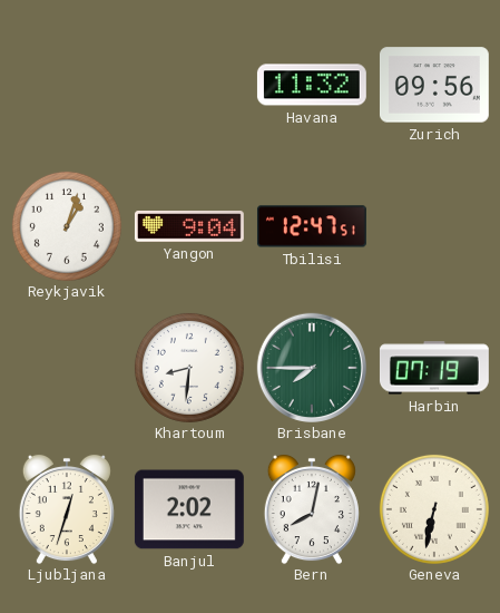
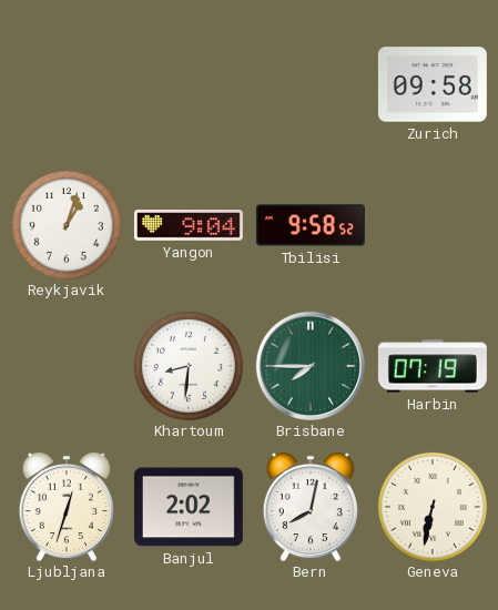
Havana: 11:32 -> none
Zurich: 09:56 -> 09:58
Tbilisi: 12:47 -> 9:58
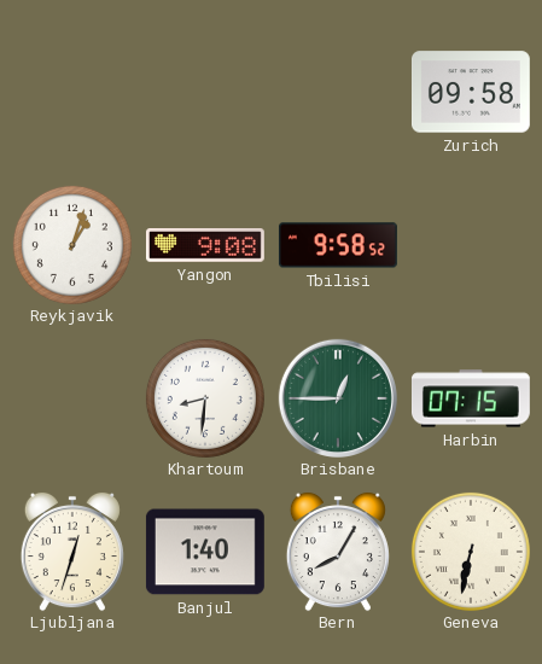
Yangon: 9:04 -> 9:08
Brisbane: 7:45 -> 12:45
Harbin: 07:19 -> 07:15
Banjul: 2:02 -> 1:40
Bern: 8:02 -> 8:05
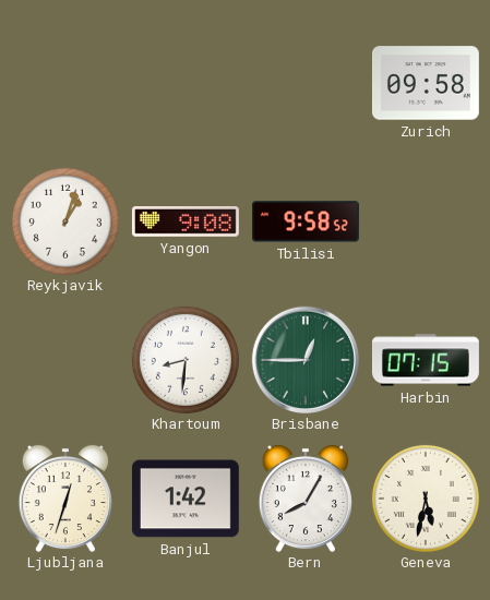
Banjul: 1:40 -> 1:42
Geneva: 6:32 -> 5:32
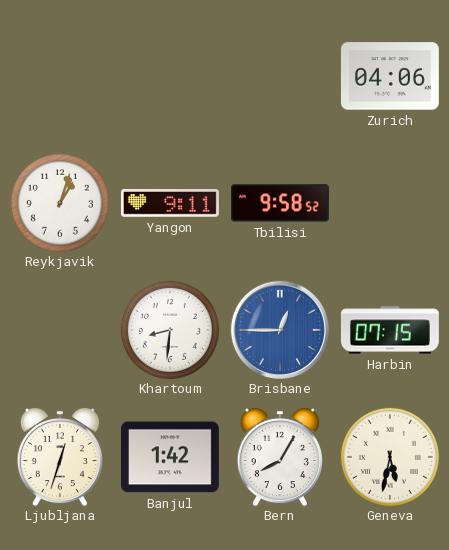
Zurich: 09:58 -> 04:06
Yangon: 9:08 -> 9:11
Brisbane dial: green -> blue
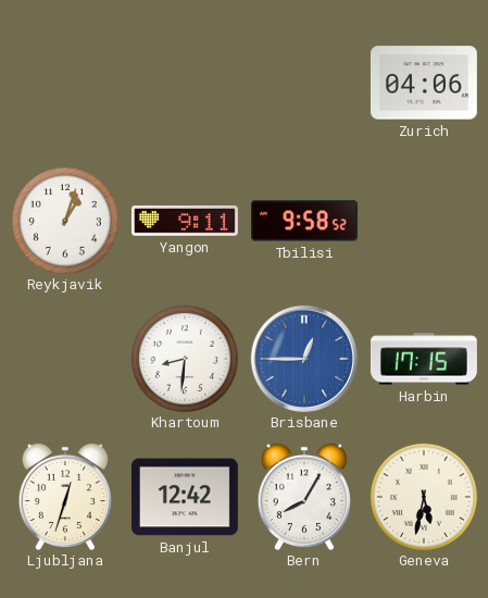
Harbin: 07:15 -> 17:15
Banjul: 1:42 -> 12:42
